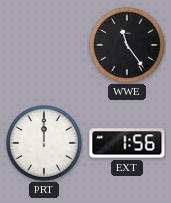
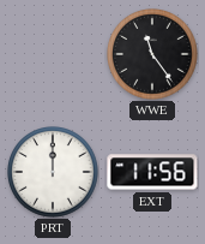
EXT: 1:56 -> 11:56
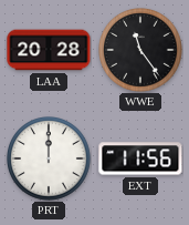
LAA: none -> 20:28
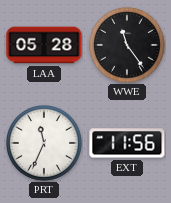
LAA: 20:28 -> 05:28
PRT: 12:00 -> 11:34
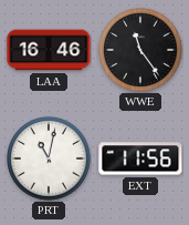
LAA: 05:28 -> 16:46
PRT: 11:34 -> 11:02
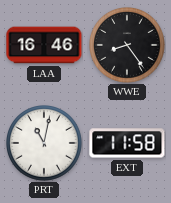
WWE: 11:24 -> 8:24
EXT: 11:56 -> 11:58
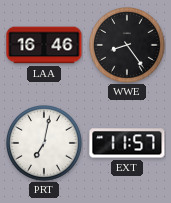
PRT: 11:02 -> 7:02
EXT: 11:58 -> 11:57
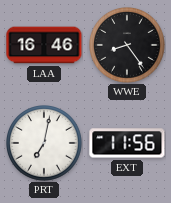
EXT: 11:57 -> 11:56
